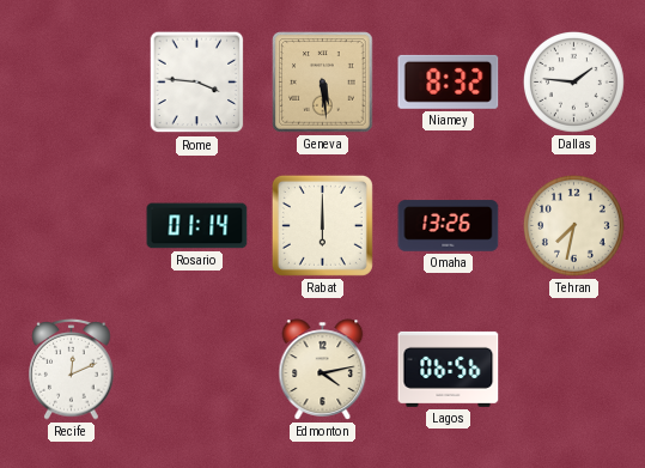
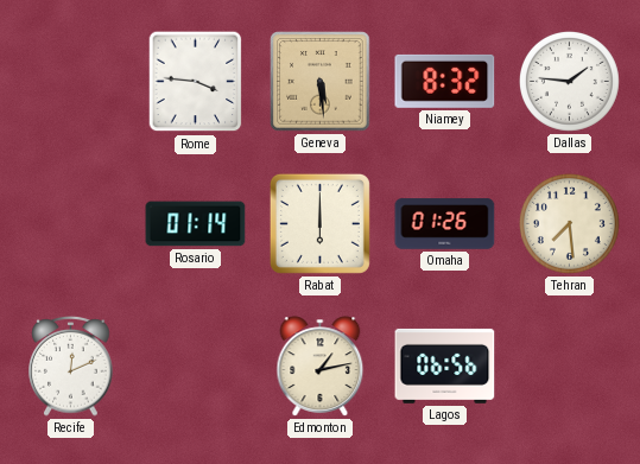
Omaha: 13:26 -> 01:26
Tehran: 7:32 -> 7:29
Edmonton: 4:13 -> 1:13
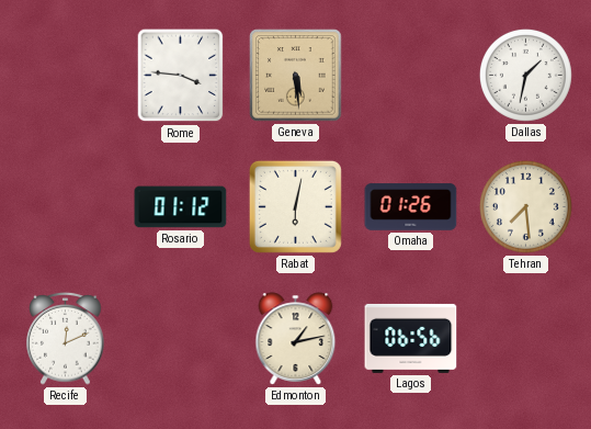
Niamey: 8:32 -> none
Dallas: 1:46 -> 1:32
Rosario: 01:14 -> 01:12
Rabat: 6:00 -> 6:02
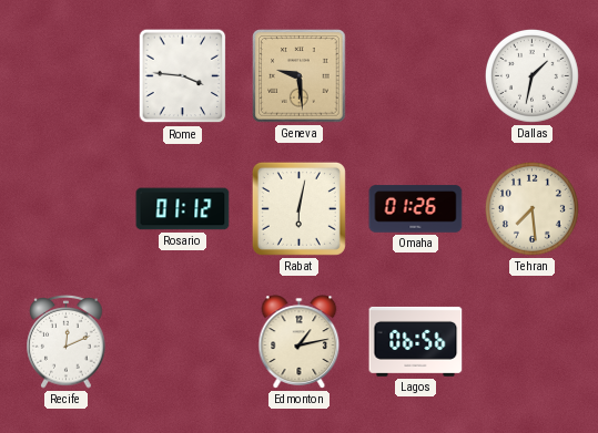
Geneva: 5:29 -> 9:29
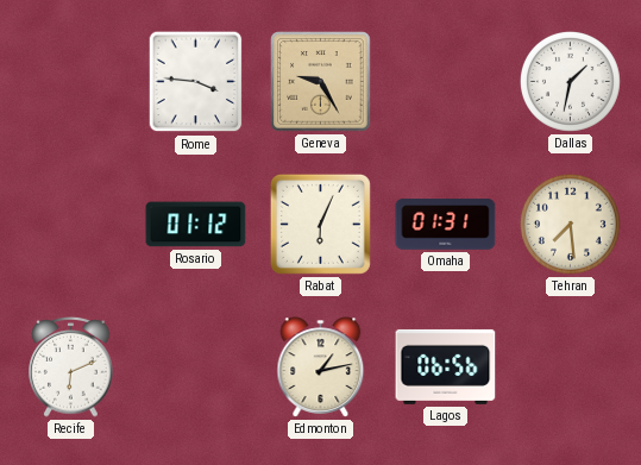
Geneva: 9:29 -> 9:25
Rabat: 6:02 -> 6:04
Omaha: 01:26 -> 01:31
Recife: 12:11 -> 6:11
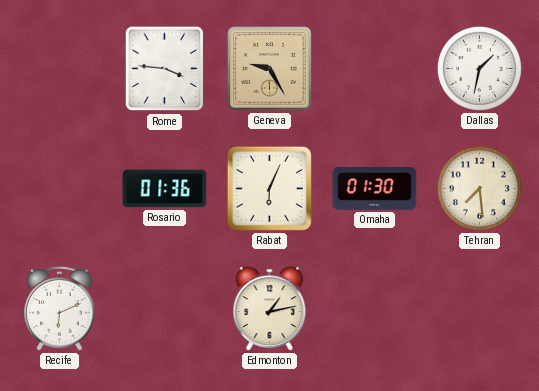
Rosario: 01:12 -> 01:36
Omaha: 01:31 -> 01:30
Lagos: 06:56 -> none
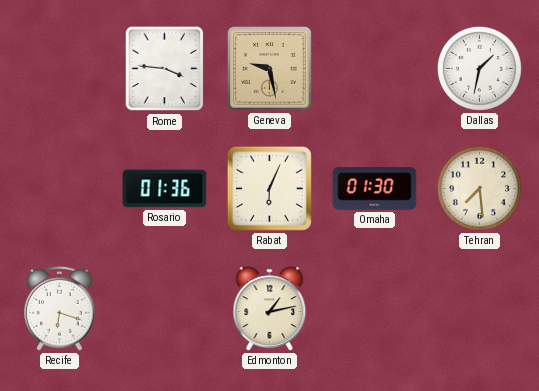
Geneva: 9:25 -> 9:28
Recife: 6:11 -> 6:18
